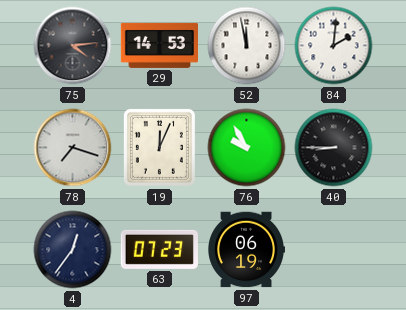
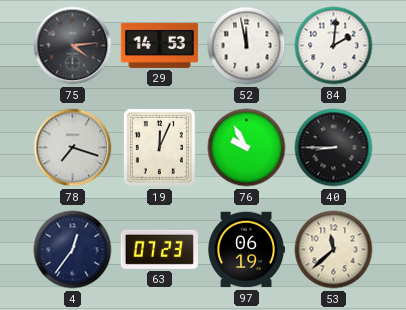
53: none -> 11:38
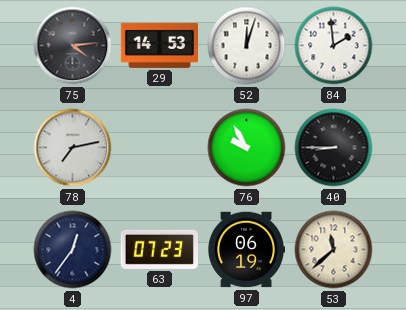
52: 11:58 -> 12:03
84: 2:01 -> 1:59
78: 7:18 -> 7:13
19: 12:04 -> none
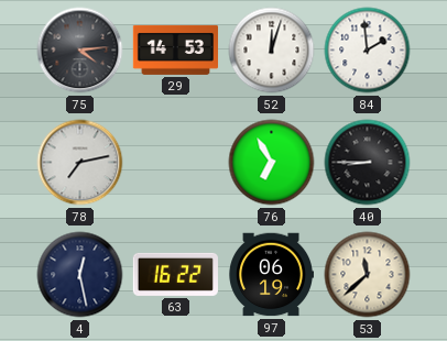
76: 9:55 -> 6:55
4: 12:36 -> 12:28
63: 07:23 -> 16:22
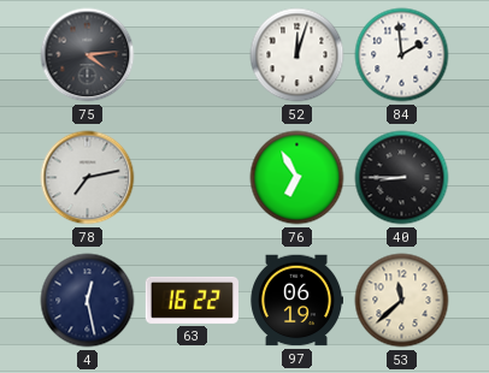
29: 14:53 -> none
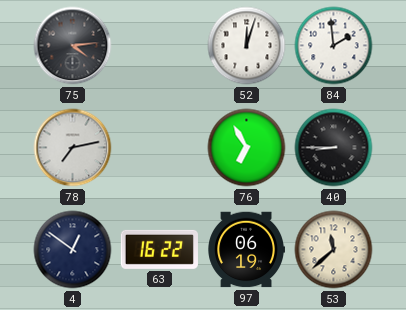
4: 12:28 -> 12:51
